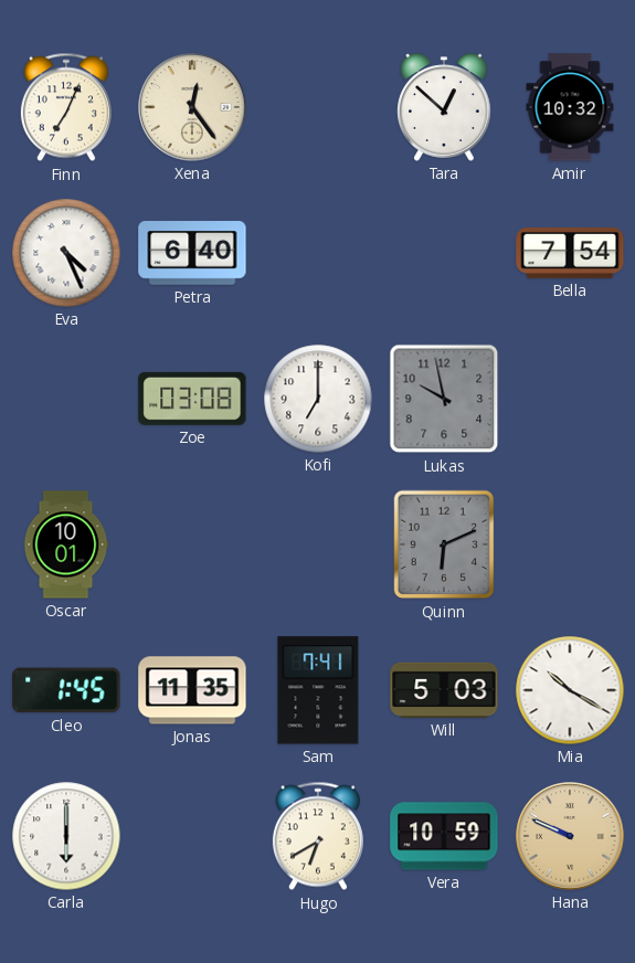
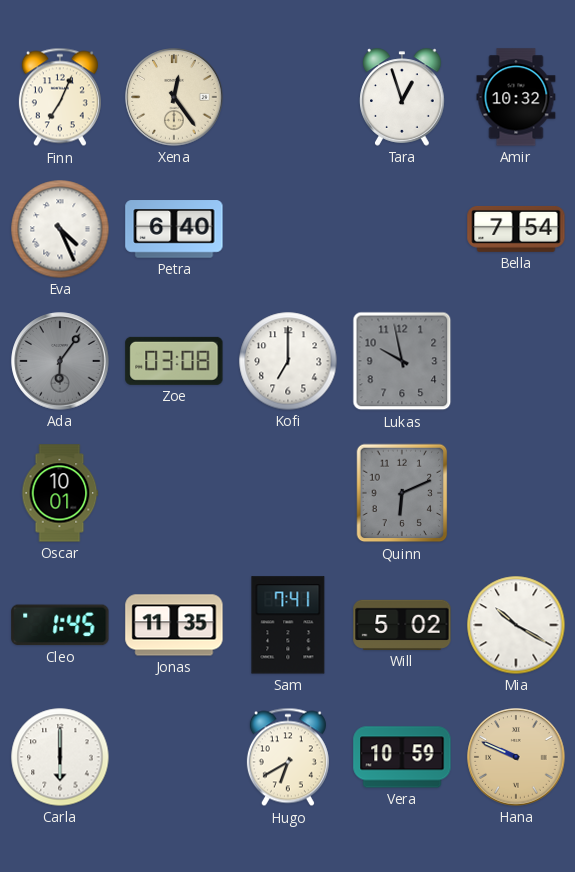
Tara: 12:52 -> 12:57
Ada: none -> 6:06
Will: 5:03 -> 5:02
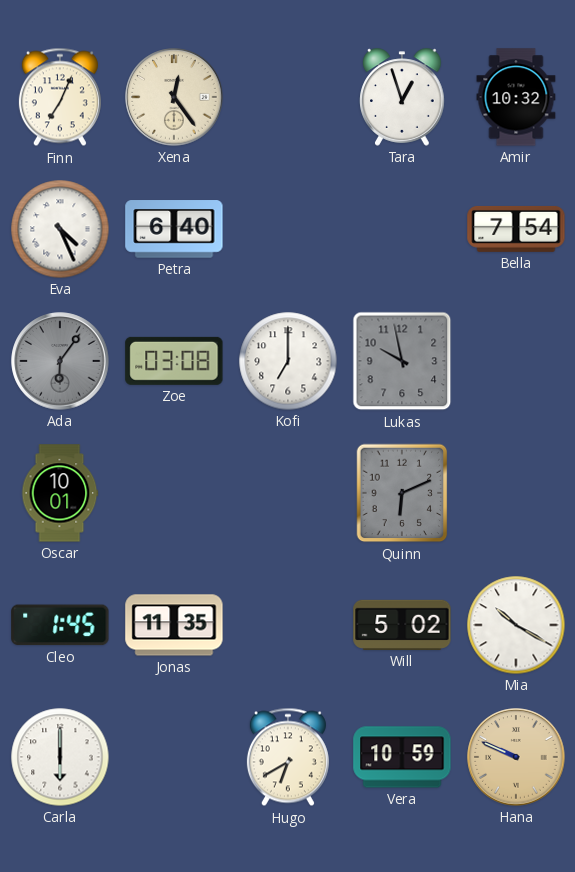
Sam: 7:41 -> none
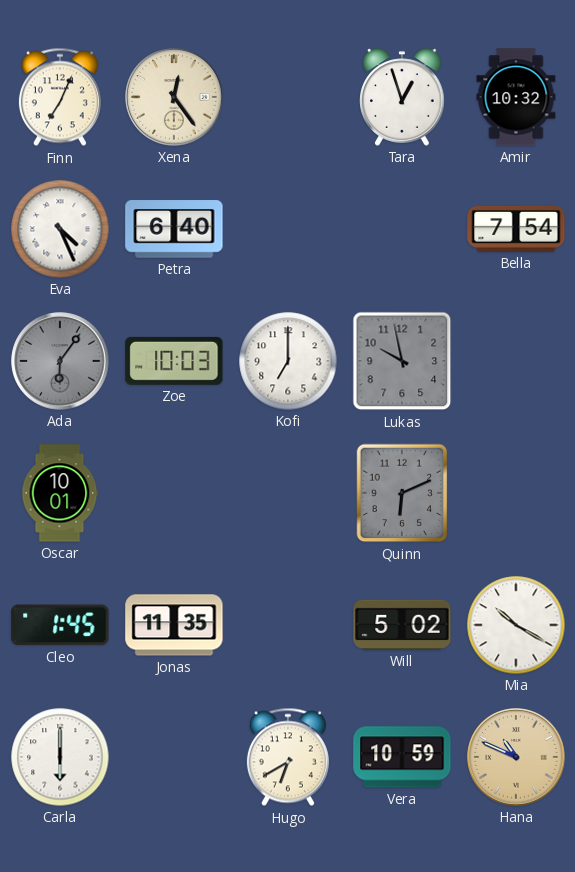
Zoe: 03:08 -> 10:03
Hana: 9:49 -> 10:49
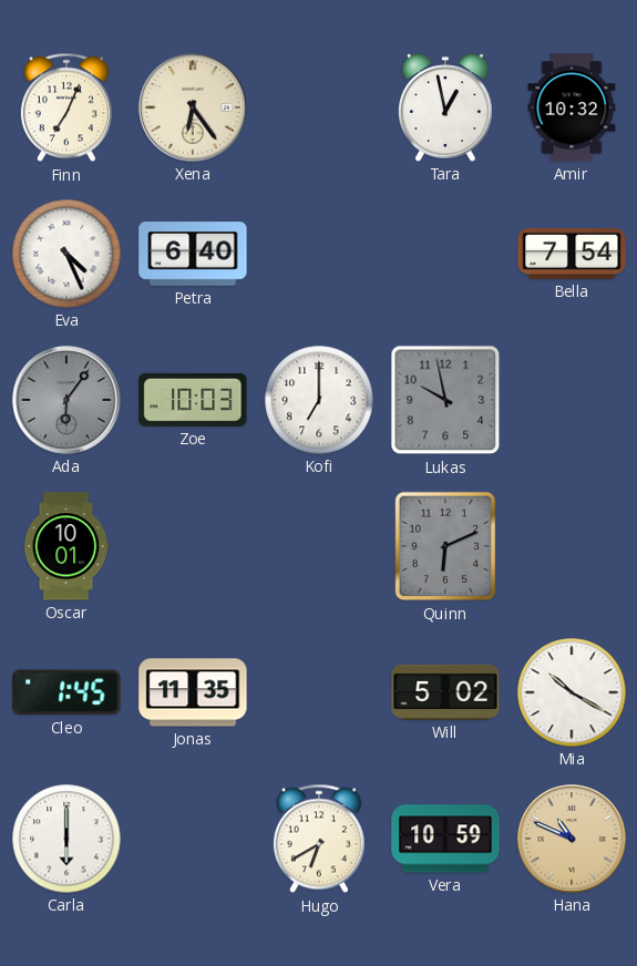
Xena: 12:24 -> 6:24
Tara: 12:57 -> 12:58
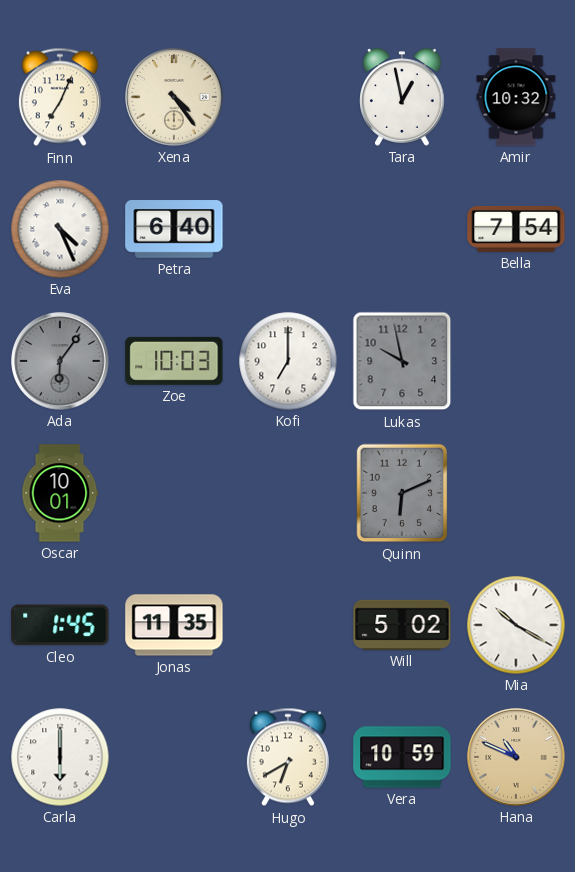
Xena: 6:24 -> 4:24
